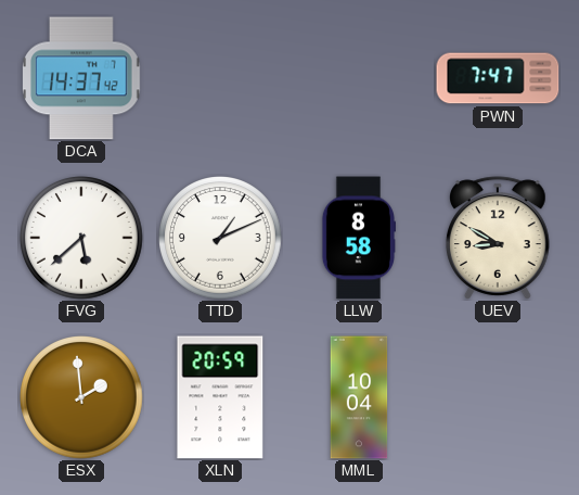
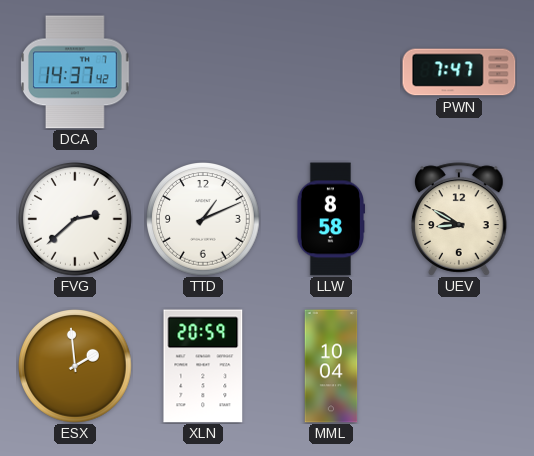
FVG: 5:38 -> 2:38
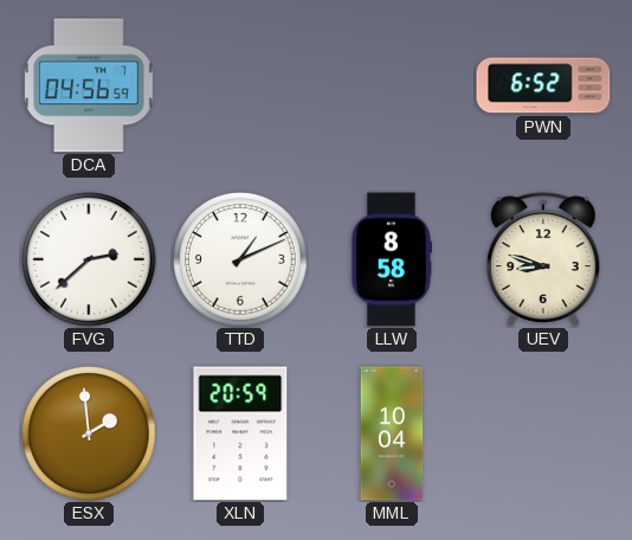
DCA: 14:37 -> 04:56
PWN: 7:47 -> 6:52
UEV: 8:50 -> 8:48
